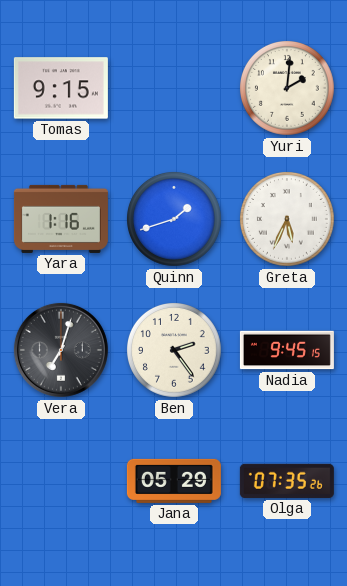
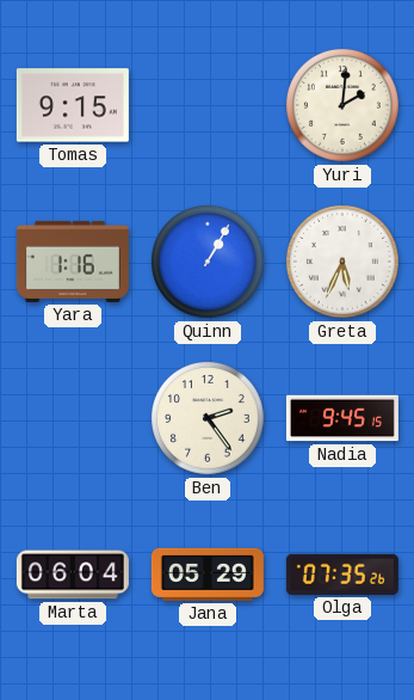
Quinn: 1:42 -> 1:05
Vera: 7:03 -> none
Marta: none -> 06:04
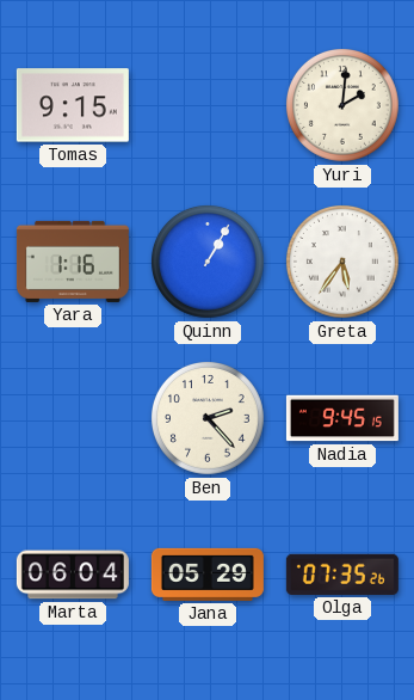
Greta: 5:34 -> 5:36
Ben: 2:24 -> 2:23
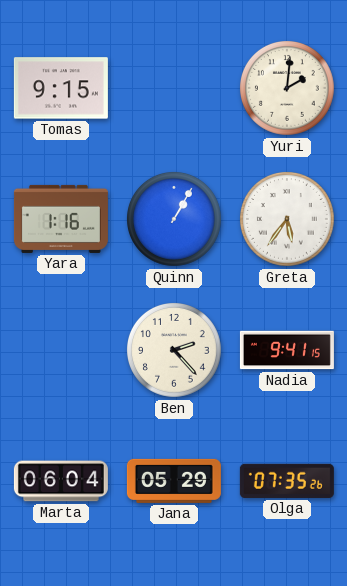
Nadia: 9:45 -> 9:41
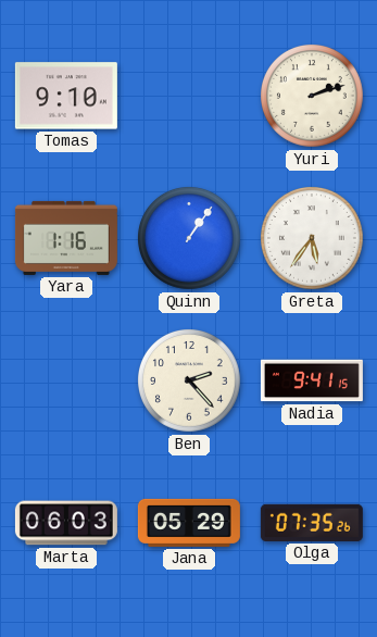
Tomas: 9:15 -> 9:10
Yuri: 2:01 -> 2:12
Quinn: 1:05 -> 1:06
Marta: 06:04 -> 06:03
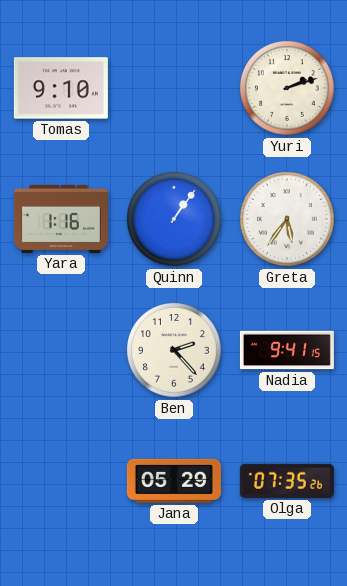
Marta: 06:03 -> none
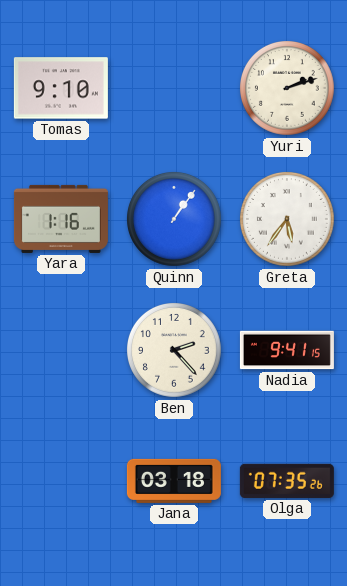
Jana: 05:29 -> 03:18
